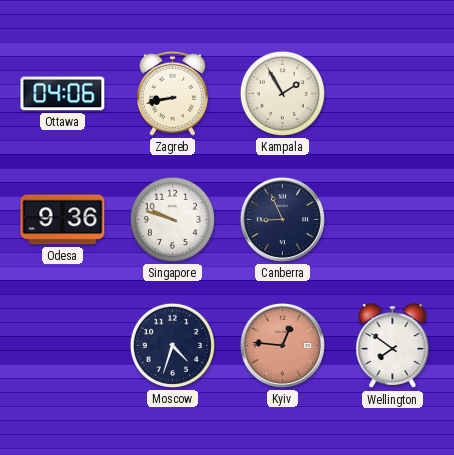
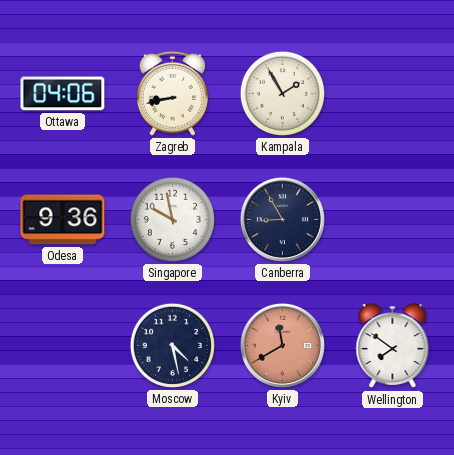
Singapore: 9:48 -> 9:58
Canberra: 8:56 -> 8:55
Moscow: 4:33 -> 4:28
Kyiv: 12:46 -> 11:40
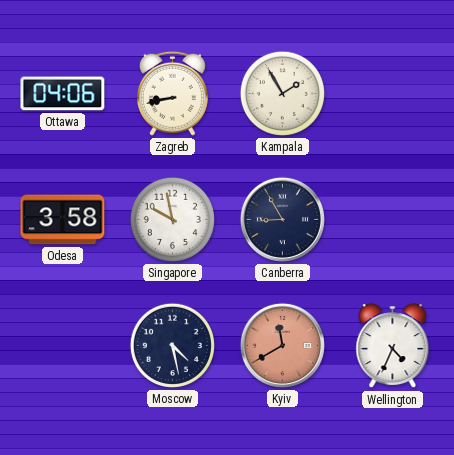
Odesa: 9:36 -> 3:58
Wellington: 7:51 -> 4:34
